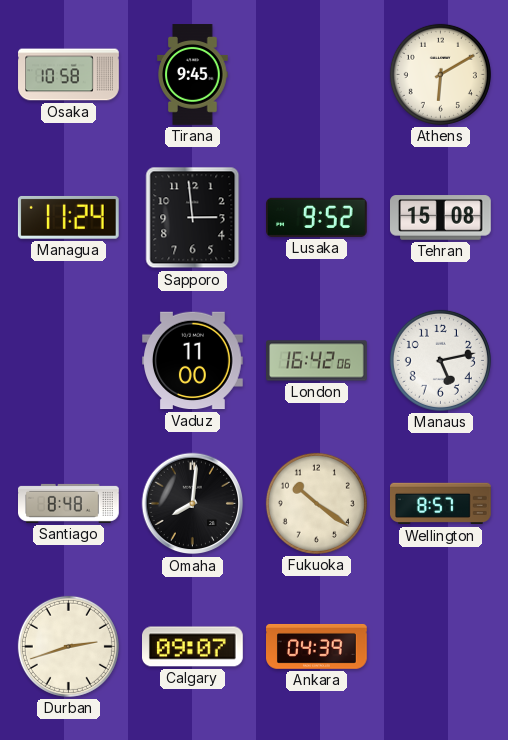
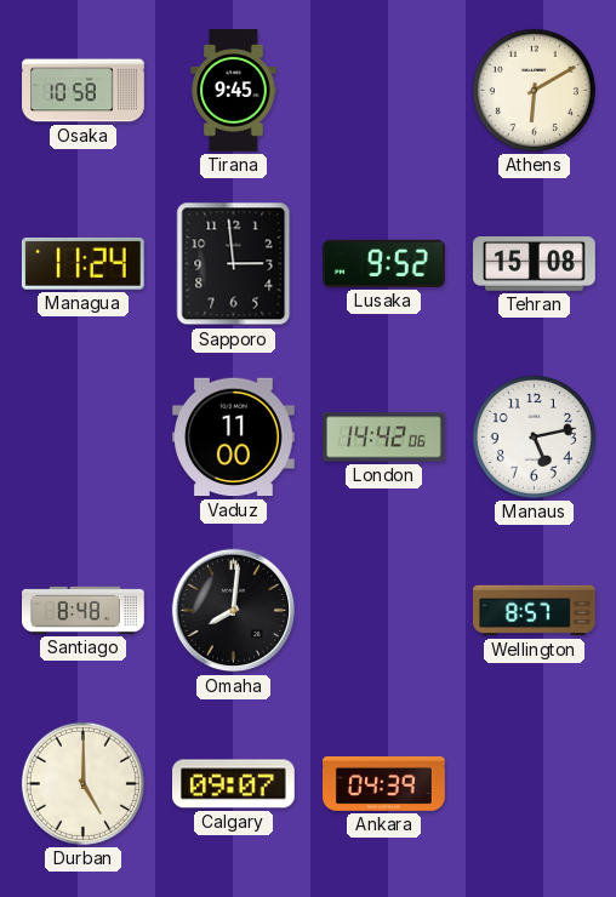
London: 16:42 -> 14:42
Fukuoka: 10:21 -> none
Durban: 2:42 -> 5:00
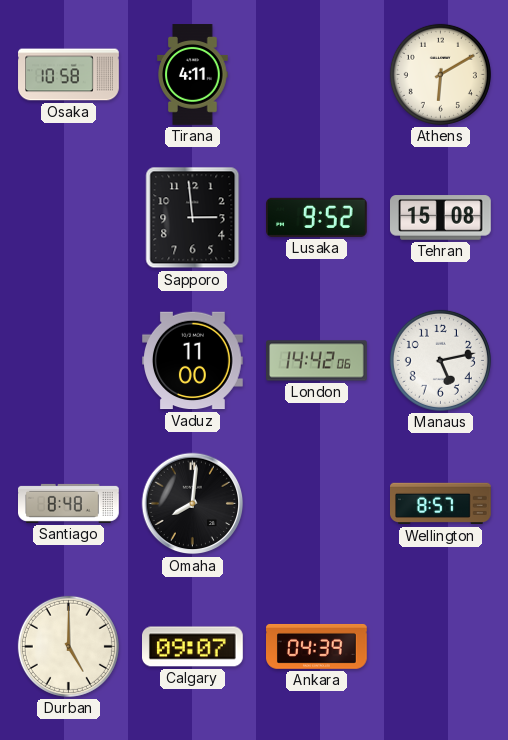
Tirana: 9:45 -> 4:11
Managua: 11:24 -> none
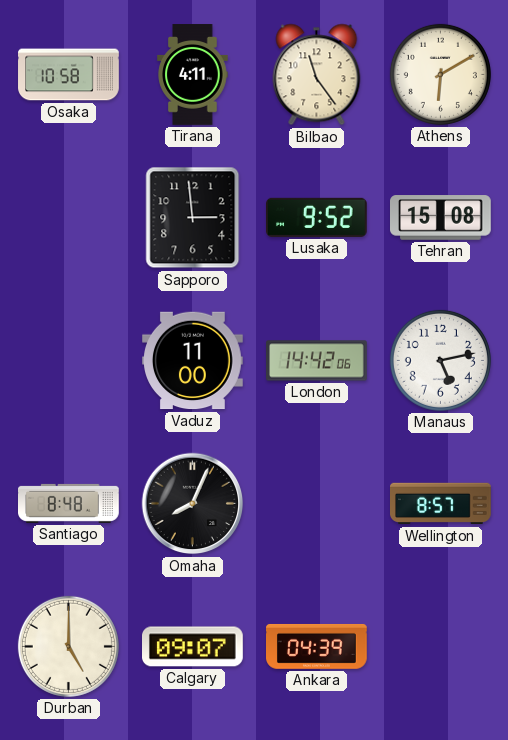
Bilbao: none -> 11:24
Omaha: 8:01 -> 8:04
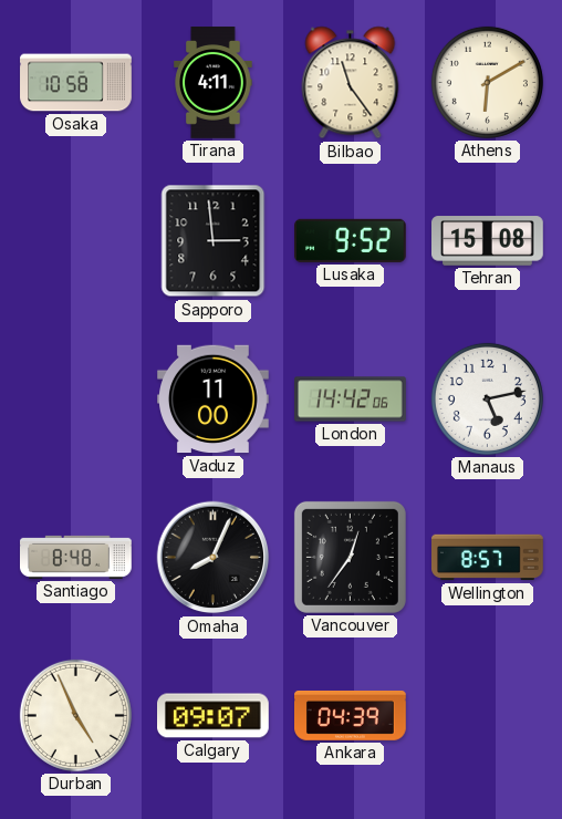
Vancouver: none -> 12:36
Durban: 5:00 -> 4:56
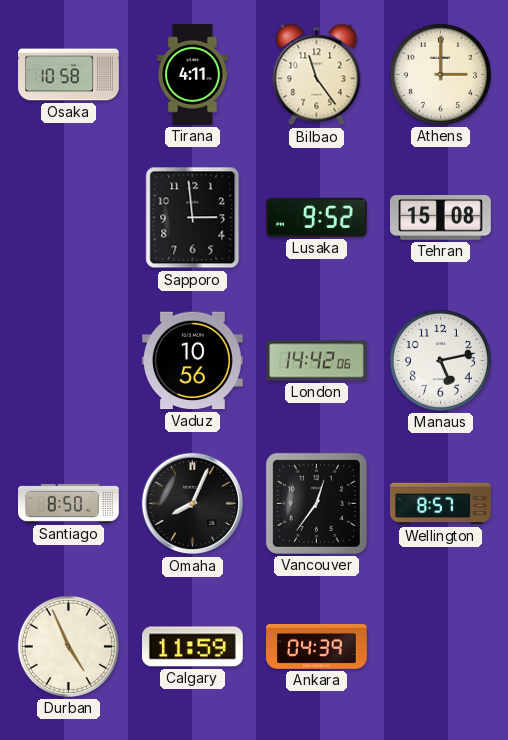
Athens: 6:10 -> 3:00
Vaduz: 11:00 -> 10:56
Santiago: 8:48 -> 8:50
Calgary: 09:07 -> 11:59
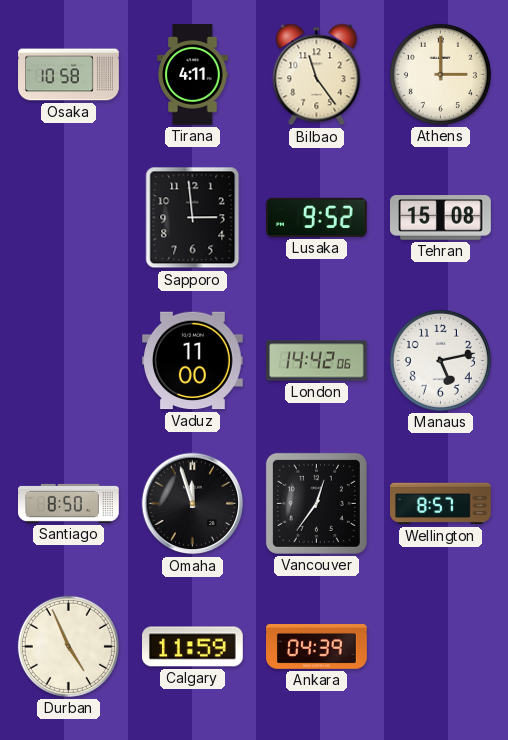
Vaduz: 10:56 -> 11:00
Omaha: 8:04 -> 11:57
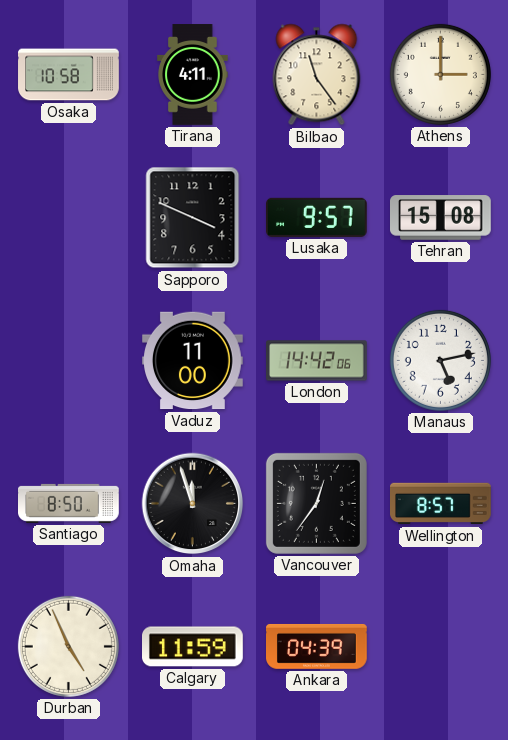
Sapporo: 2:59 -> 3:49
Lusaka: 9:52 -> 9:57
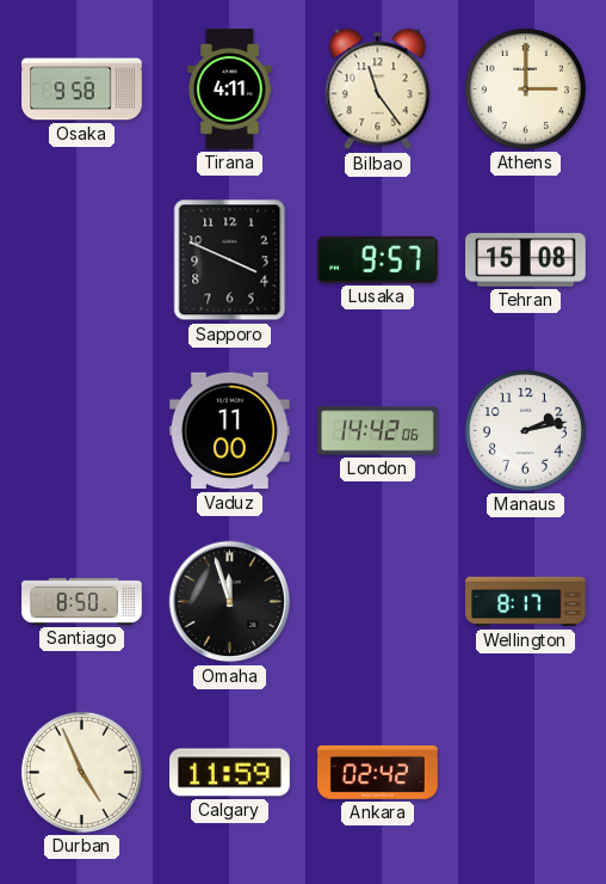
Osaka: 10:58 -> 9:58
Manaus: 5:13 -> 2:13
Vancouver: 12:36 -> none
Wellington: 8:57 -> 8:17
Ankara: 04:39 -> 02:42
